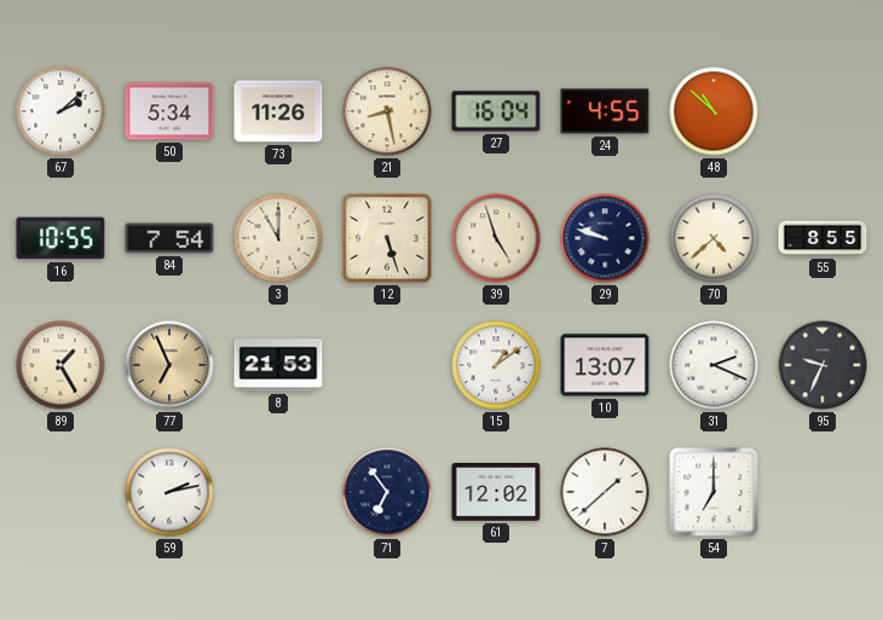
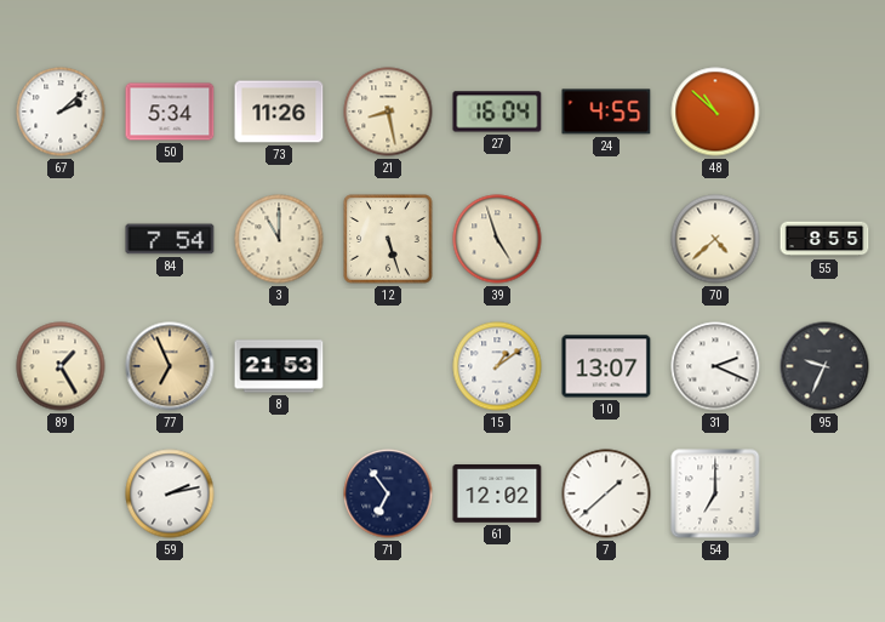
16: 10:55 -> none
29: 9:48 -> none
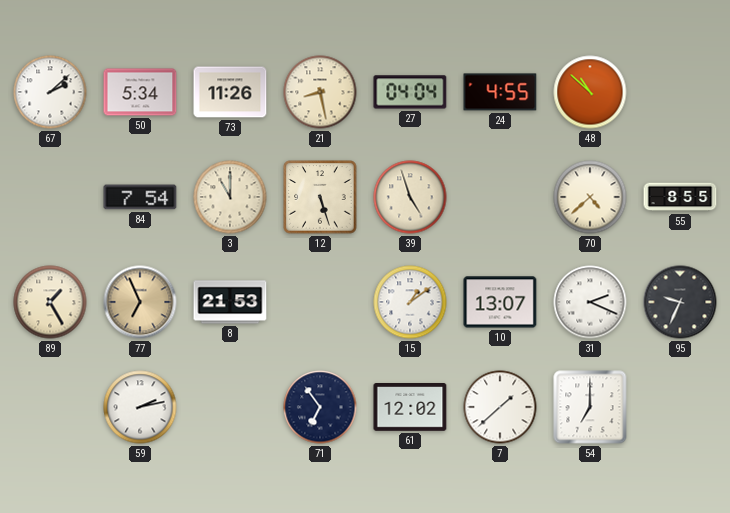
27: 16:04 -> 04:04
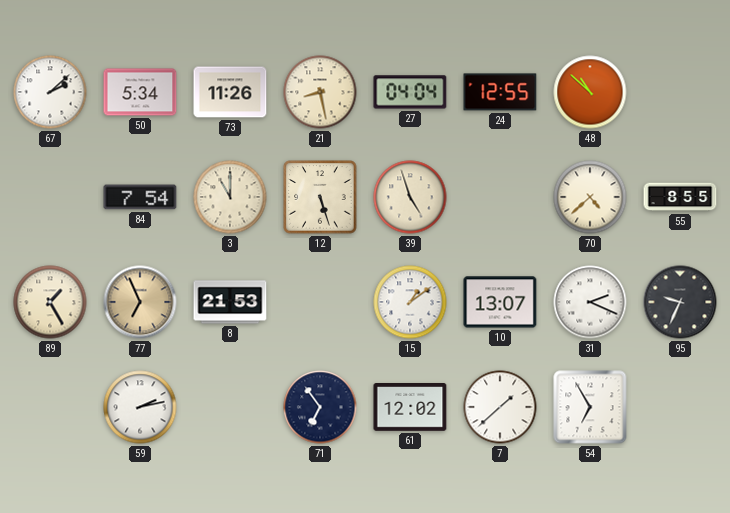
24: 4:55 -> 12:55
54: 7:00 -> 6:55
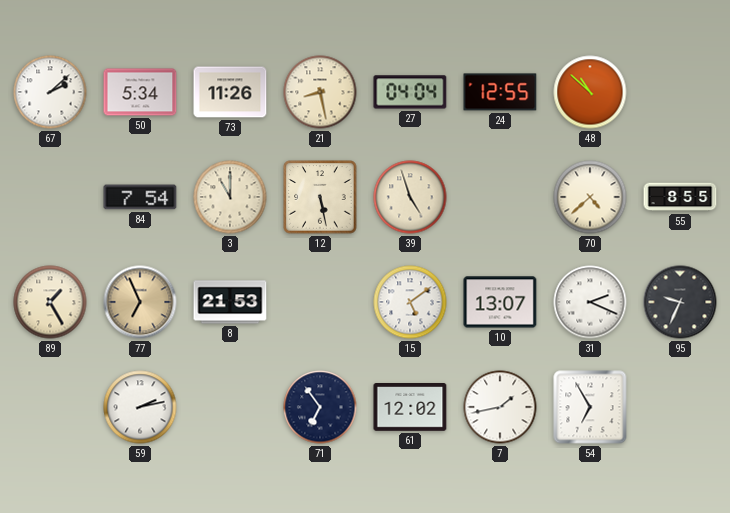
12: 5:27 -> 5:28
15: 1:09 -> 5:09
7: 1:38 -> 1:43
